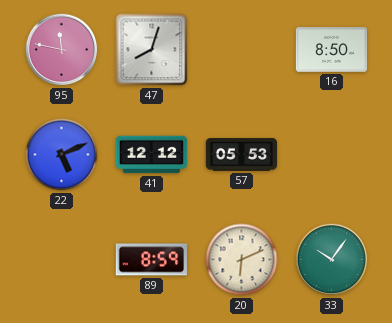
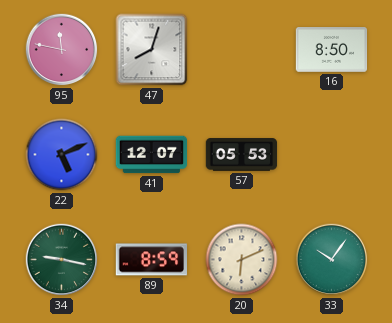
41: 12:12 -> 12:07
34: none -> 9:17
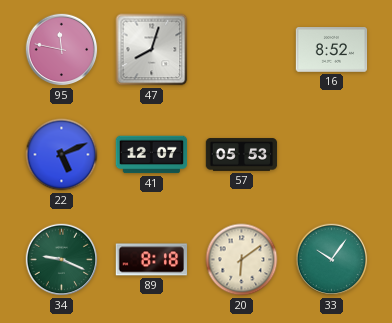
16: 8:50 -> 8:52
34: 9:17 -> 9:19
89: 8:59 -> 8:18
20: 6:11 -> 6:09
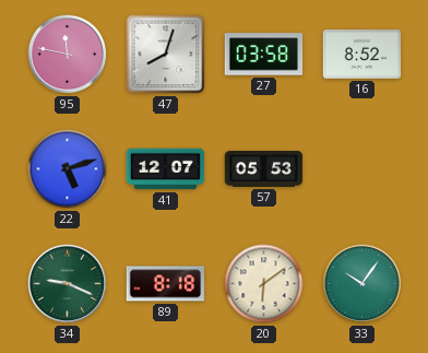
27: none -> 03:58
22: 5:11 -> 5:12
